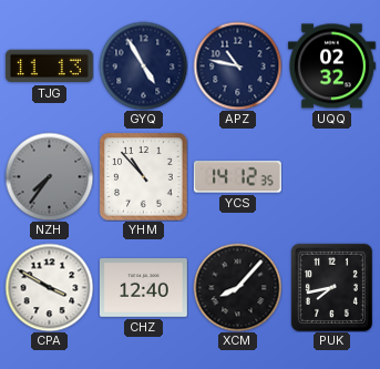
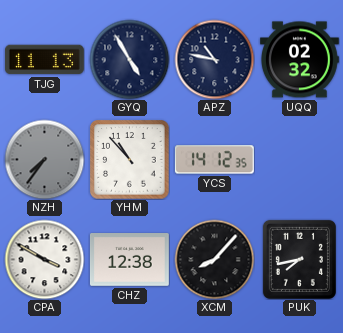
CHZ: 12:40 -> 12:38
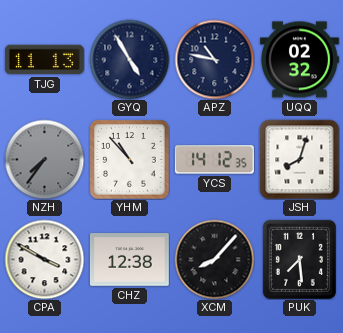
JSH: none -> 8:03
PUK: 7:43 -> 7:29
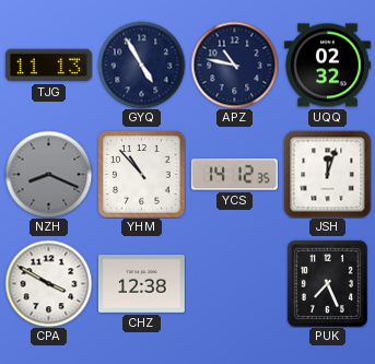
NZH: 7:36 -> 8:19
JSH: 8:03 -> 12:03
XCM: 8:07 -> none
PUK: 7:29 -> 7:26
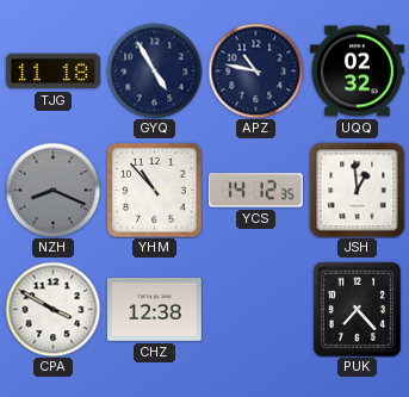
TJG: 11:13 -> 11:18
JSH: 12:03 -> 12:59
PUK: 7:26 -> 7:23
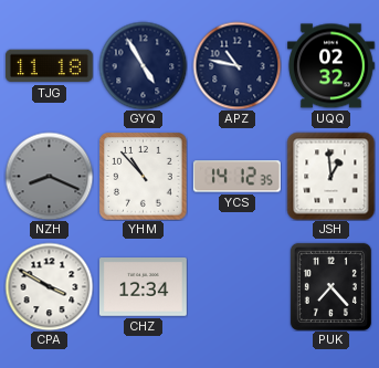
CHZ: 12:38 -> 12:34
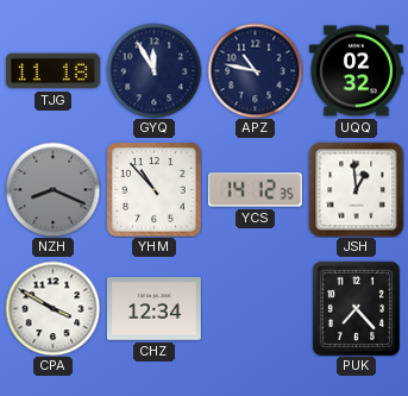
GYQ: 4:55 -> 11:55
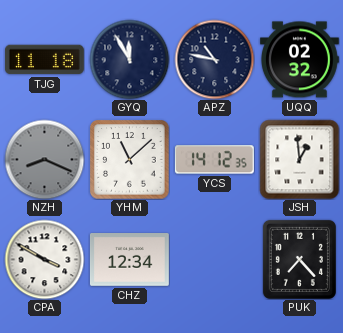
YHM: 10:53 -> 11:08
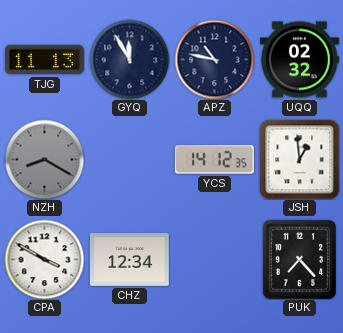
TJG: 11:18 -> 11:13
NZH: 8:19 -> 8:20
YHM: 11:08 -> none
